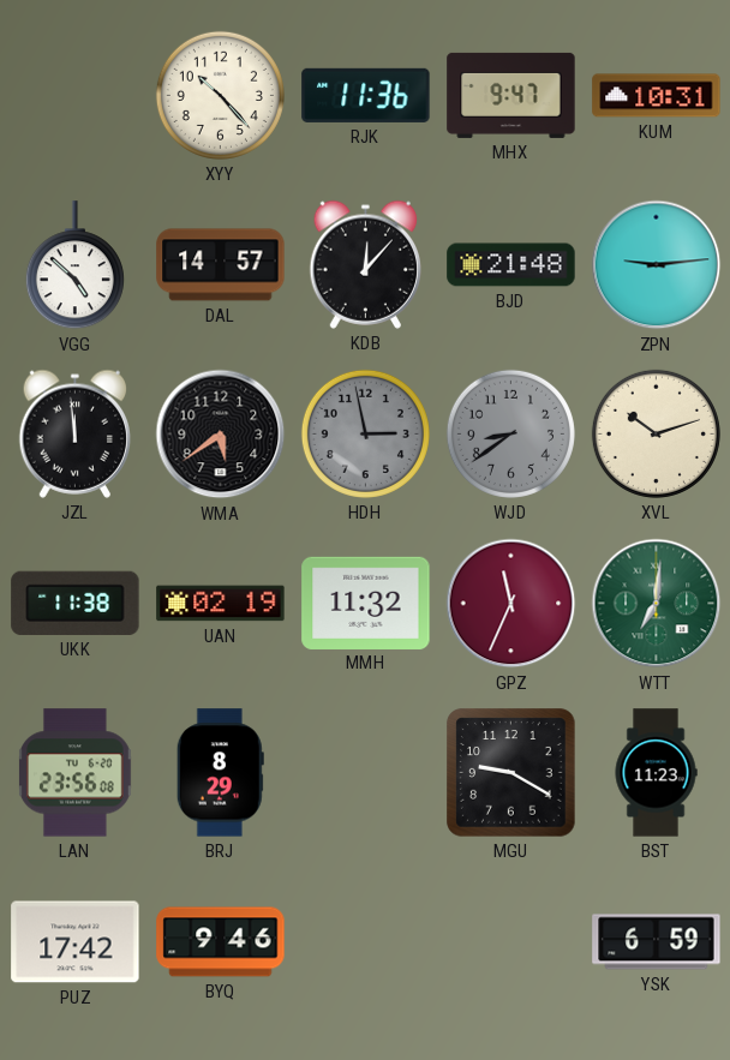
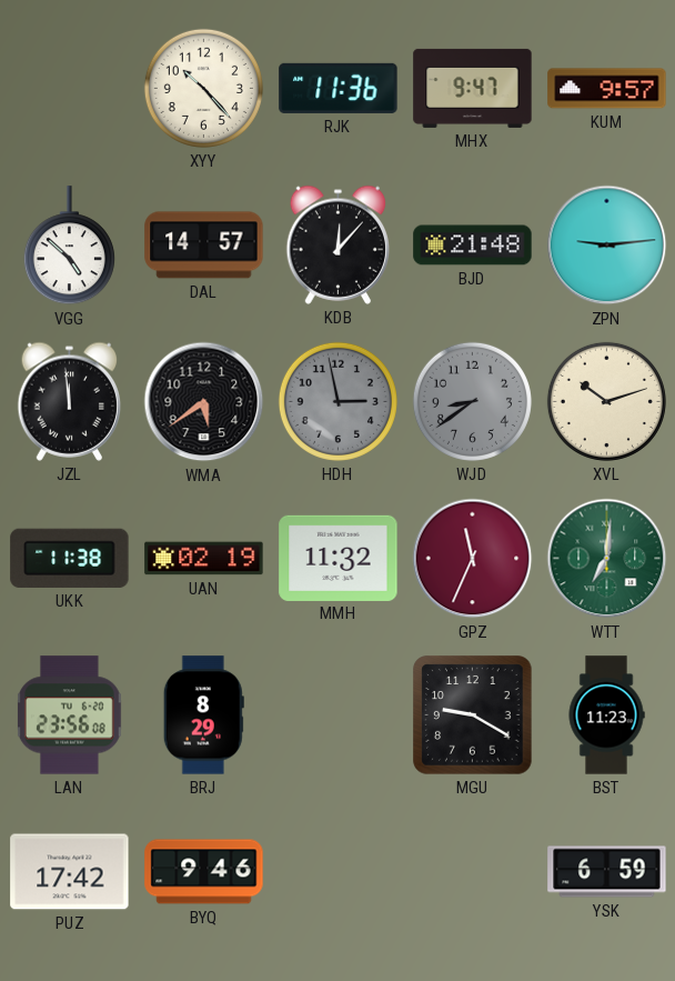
KUM: 10:31 -> 9:57
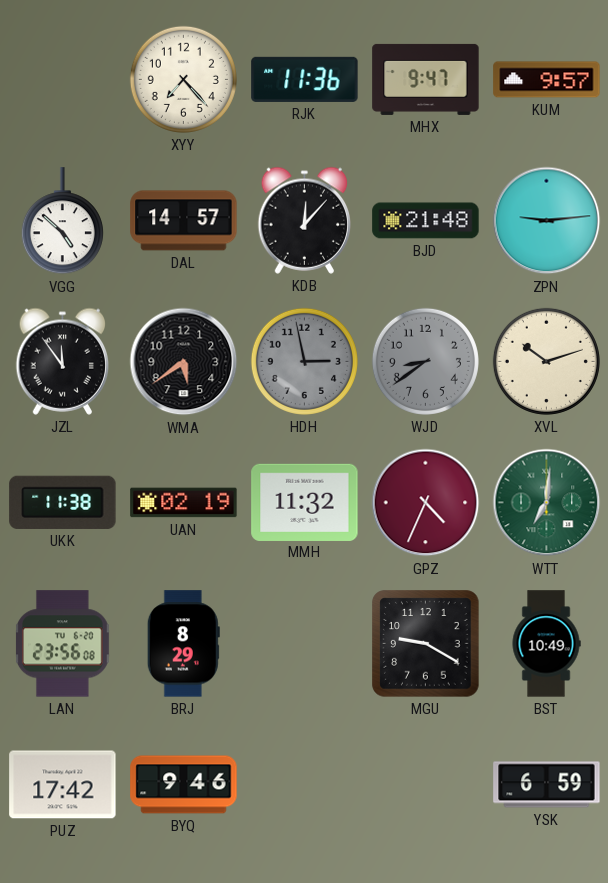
XYY: 10:23 -> 7:23
JZL: 11:59 -> 11:54
GPZ: 11:34 -> 4:34
BST: 11:23 -> 10:49
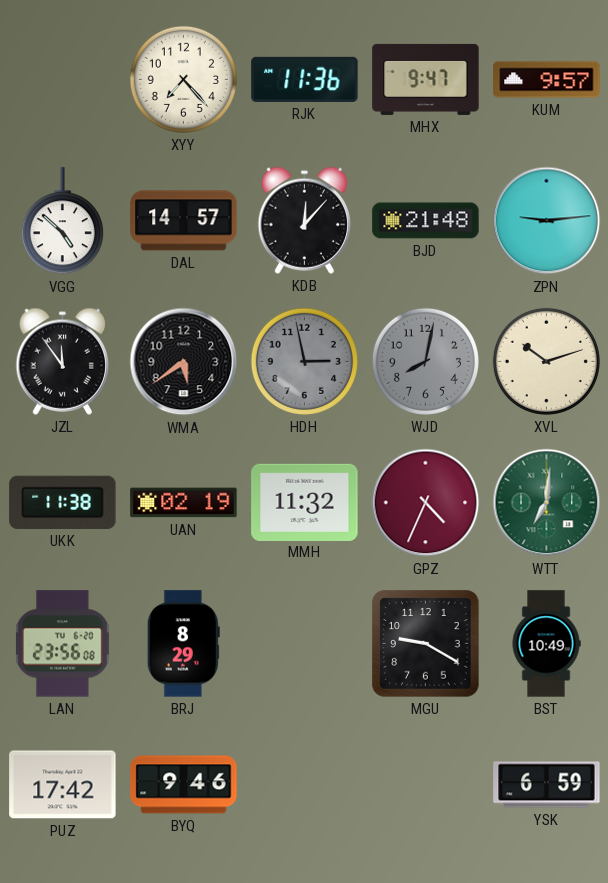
WJD: 8:39 -> 8:02
